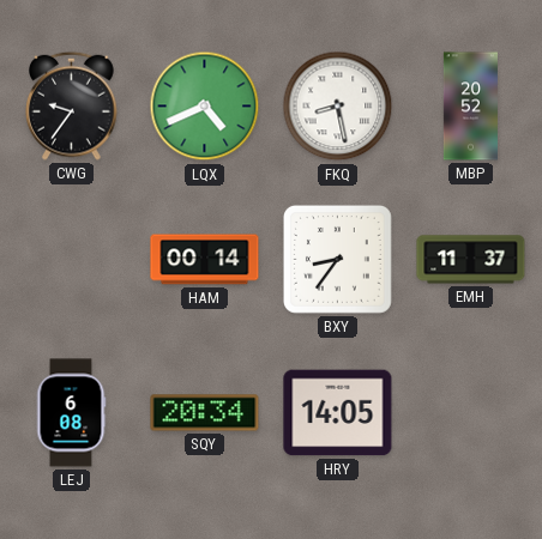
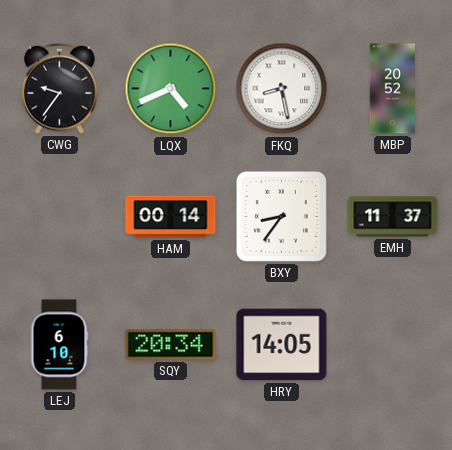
LEJ: 6:08 -> 6:10
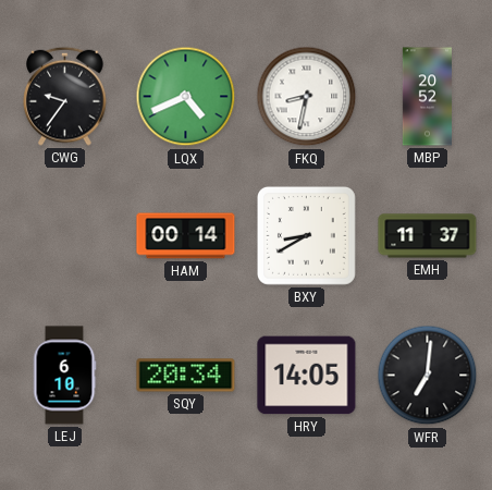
FKQ: 8:28 -> 8:32
BXY: 8:36 -> 8:40
WFR: none -> 7:01
